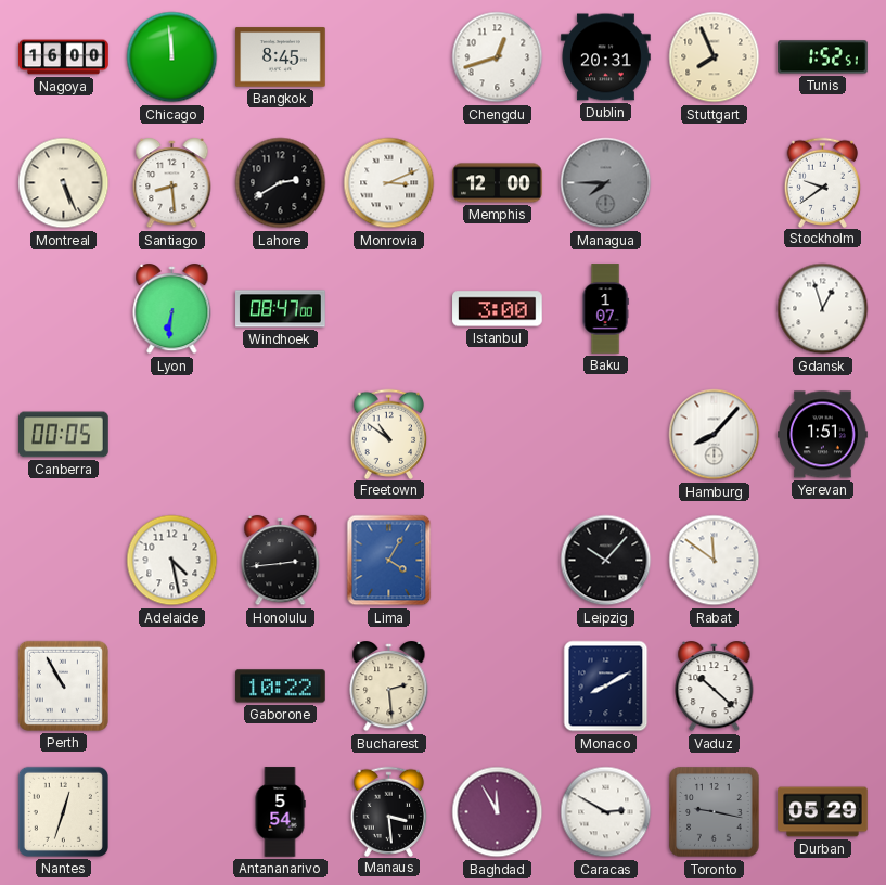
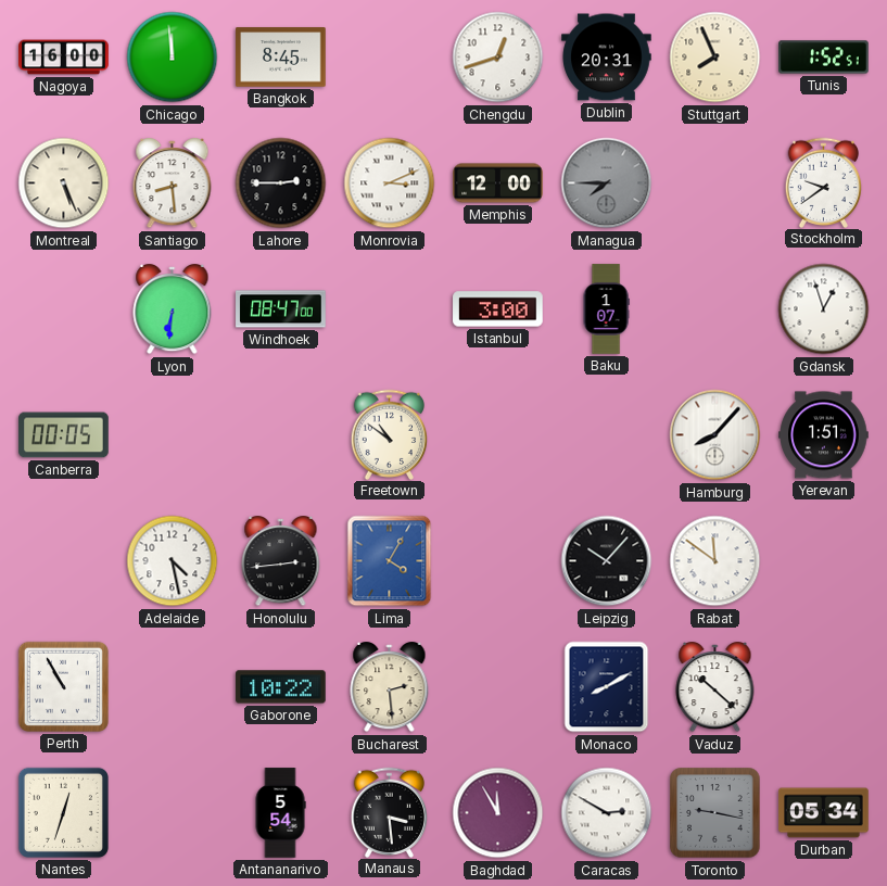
Lahore: 2:40 -> 2:45
Durban: 05:29 -> 05:34
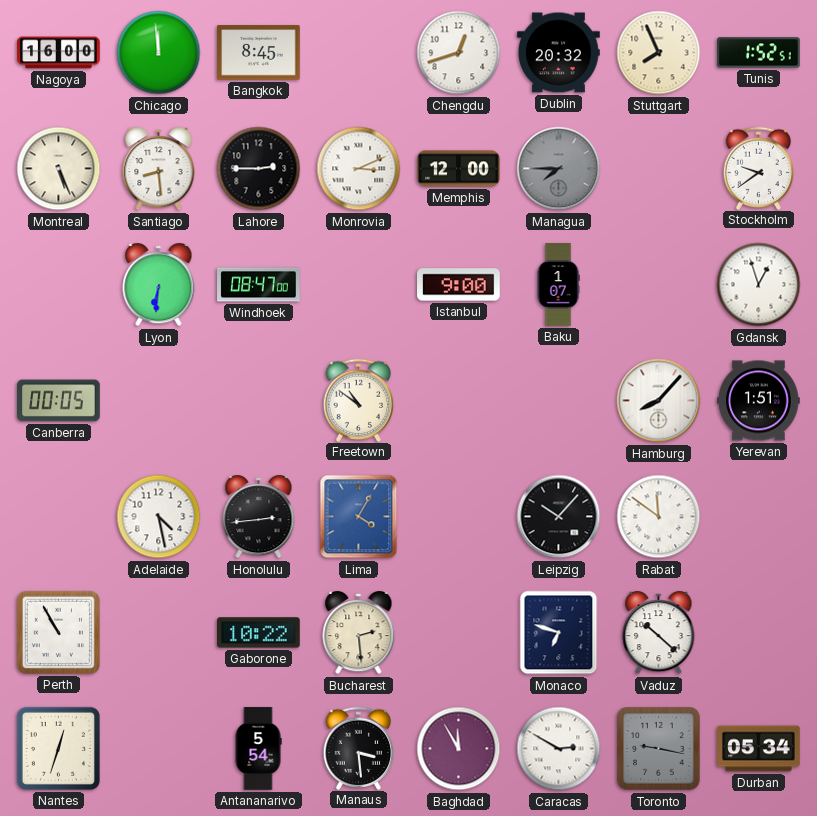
Dublin: 20:31 -> 20:32
Istanbul: 3:00 -> 9:00
Monaco: 8:10 -> 6:48
